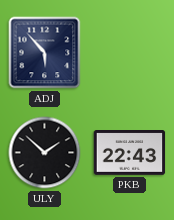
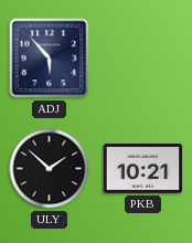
PKB: 22:43 -> 10:21
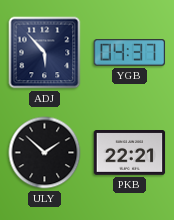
YGB: none -> 04:37
PKB: 10:21 -> 22:21
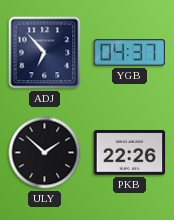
ADJ: 5:53 -> 6:53
PKB: 22:21 -> 22:26
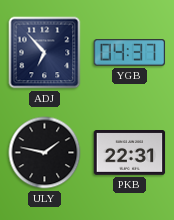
ULY: 1:52 -> 1:47
PKB: 22:26 -> 22:31
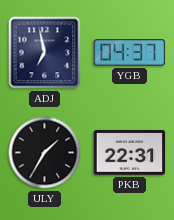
ADJ: 6:53 -> 6:58
ULY: 1:47 -> 1:35
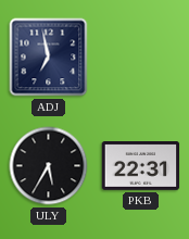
YGB: 04:37 -> none
ULY: 1:35 -> 5:35
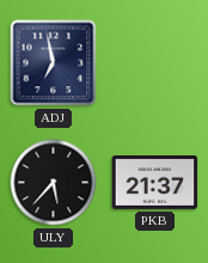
ULY: 5:35 -> 5:37
PKB: 22:31 -> 21:37
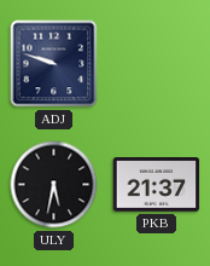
ADJ: 6:58 -> 9:48
ULY: 5:37 -> 5:32
